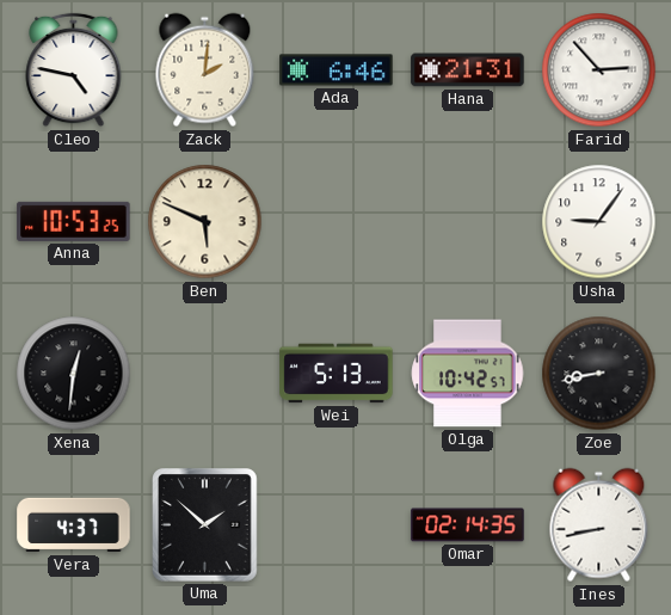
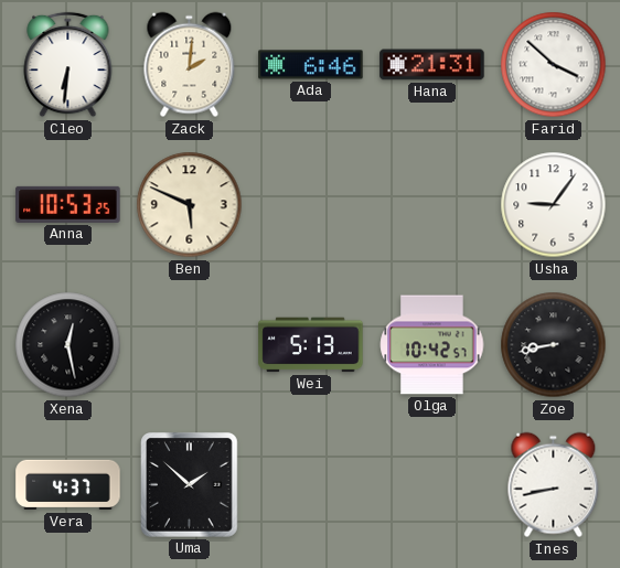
Cleo: 4:47 -> 6:31
Farid: 2:53 -> 3:52
Xena: 12:31 -> 12:28
Omar: 02:14 -> none
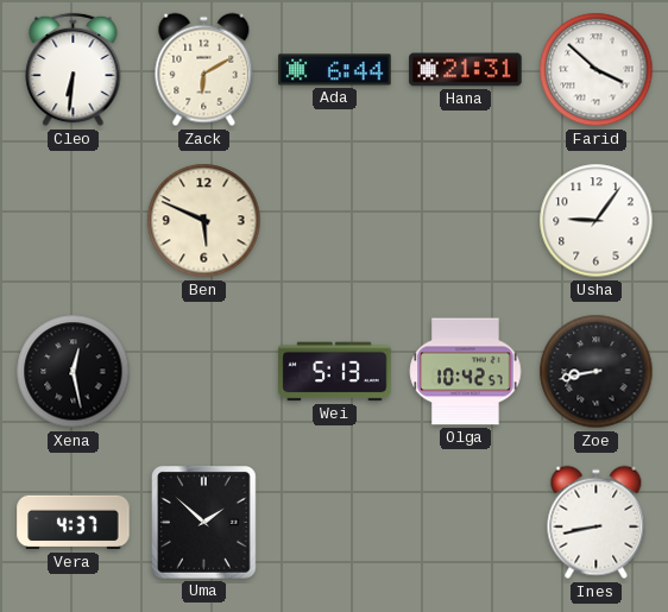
Zack: 2:01 -> 6:10
Ada: 6:46 -> 6:44
Anna: 10:53 -> none
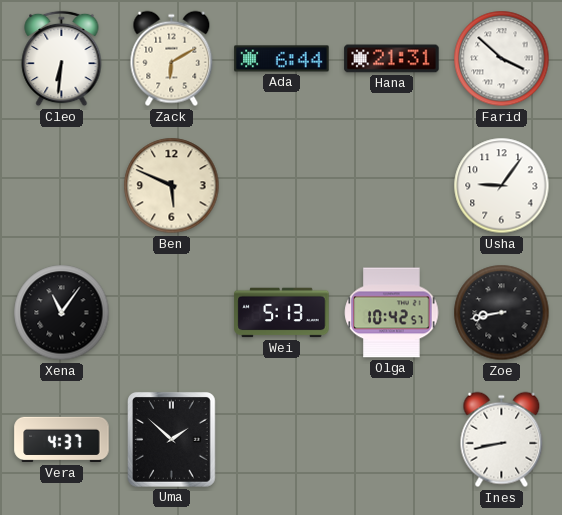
Xena: 12:28 -> 11:06
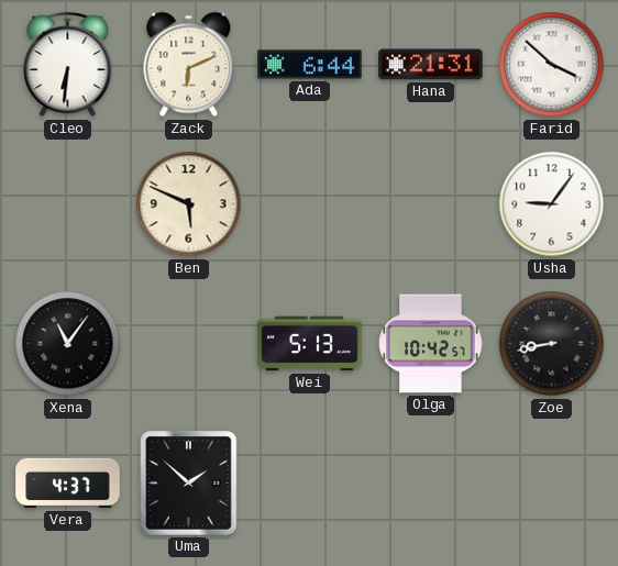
Zack: 6:10 -> 6:11
Ines: 8:43 -> none
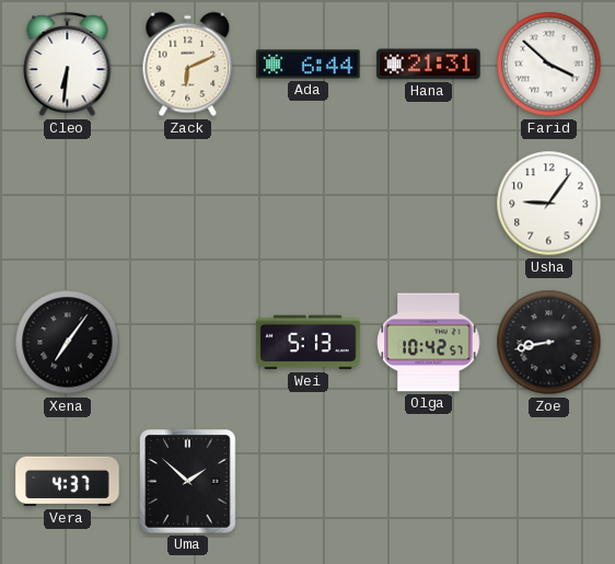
Ben: 5:49 -> none
Xena: 11:06 -> 7:06
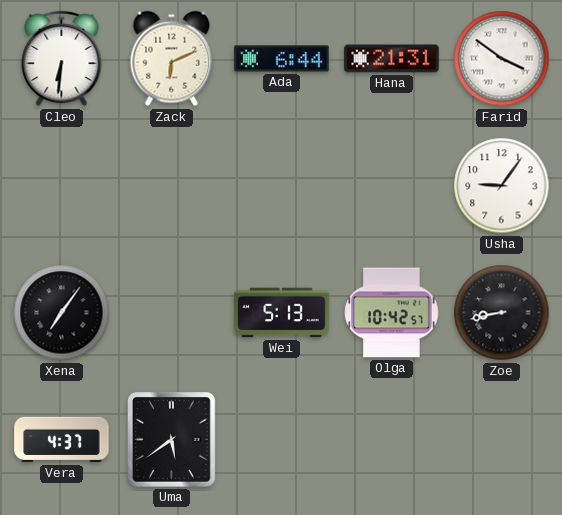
Farid: 3:52 -> 3:51
Uma: 1:52 -> 5:39
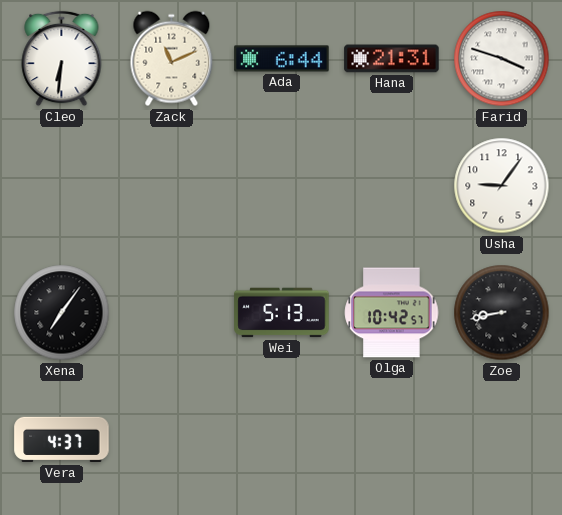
Zack: 6:11 -> 11:11
Farid: 3:51 -> 3:48
Uma: 5:39 -> none
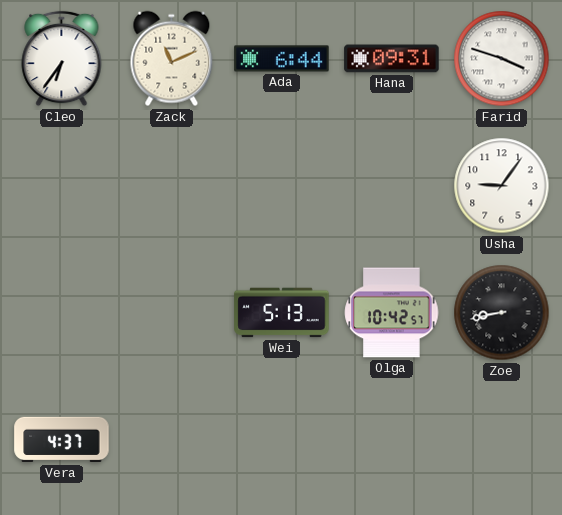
Cleo: 6:31 -> 6:36
Hana: 21:31 -> 09:31
Xena: 7:06 -> none
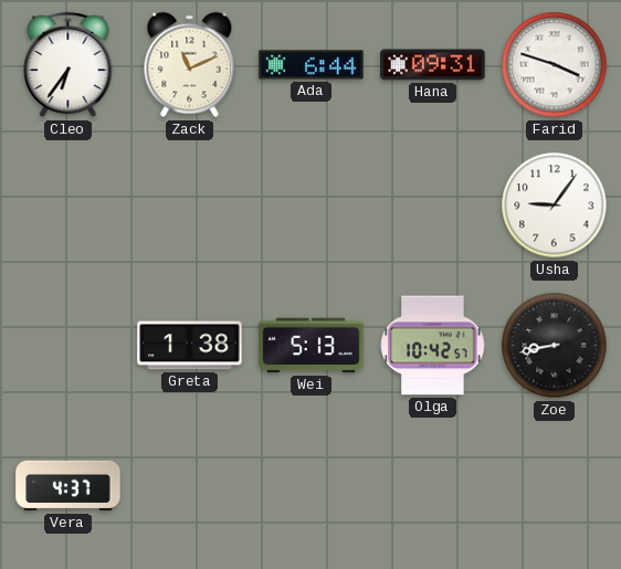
Greta: none -> 1:38
